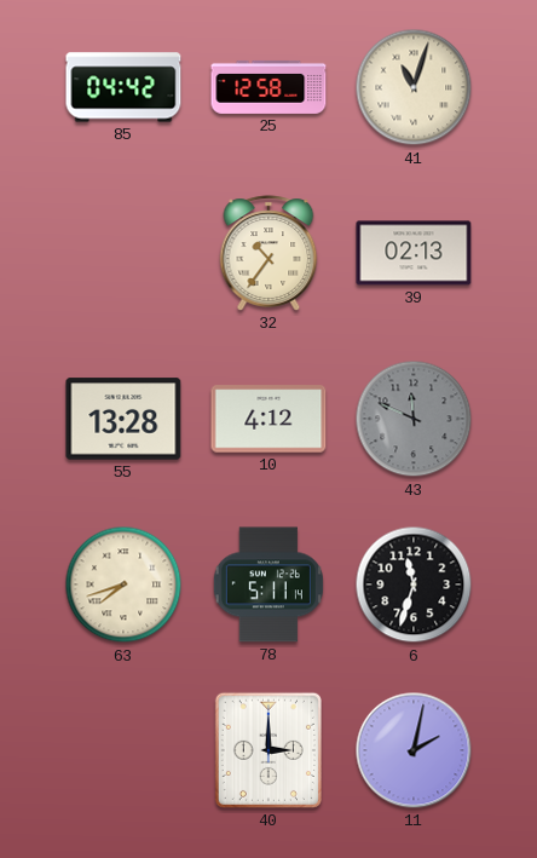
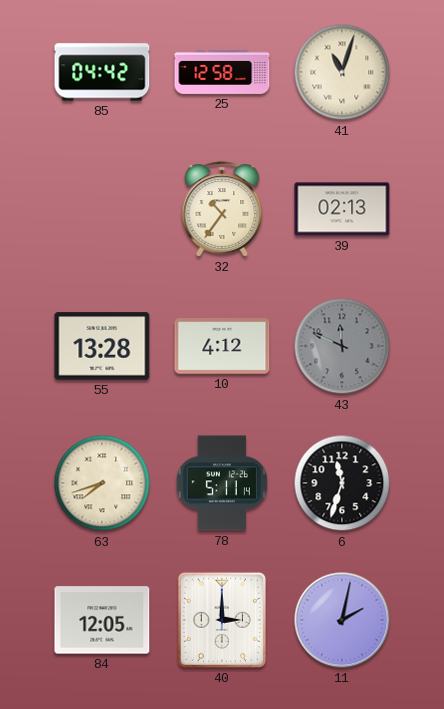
84: none -> 12:05
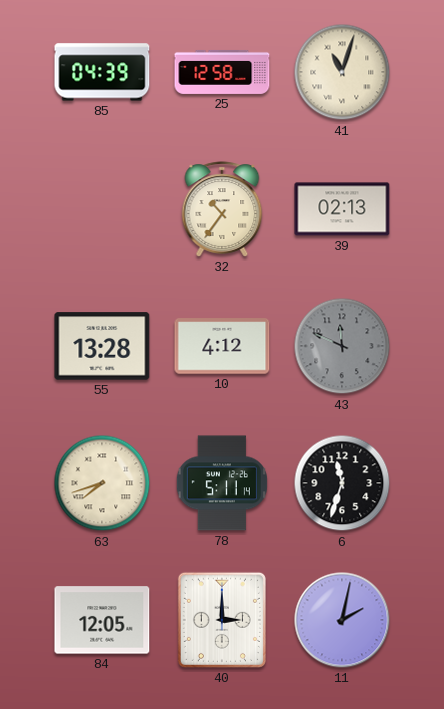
85: 04:42 -> 04:39
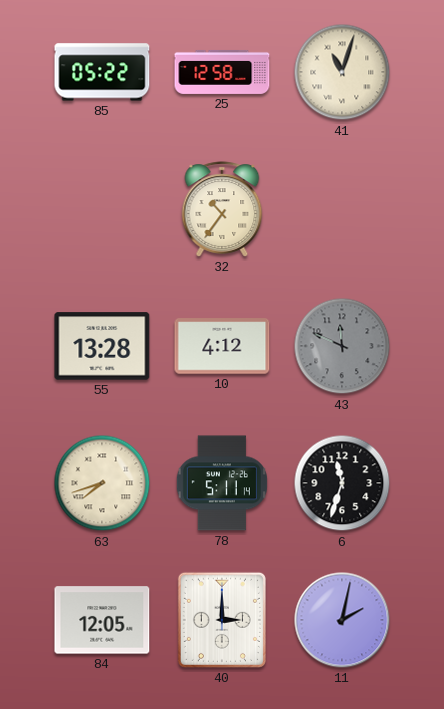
85: 04:39 -> 05:22
39: 02:13 -> none
